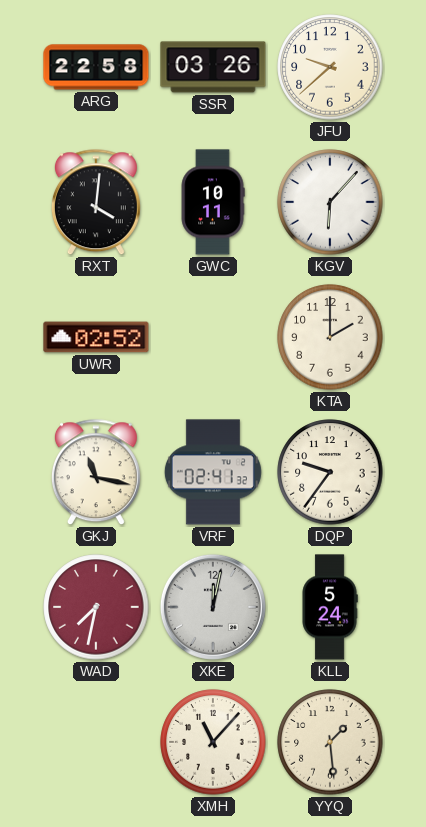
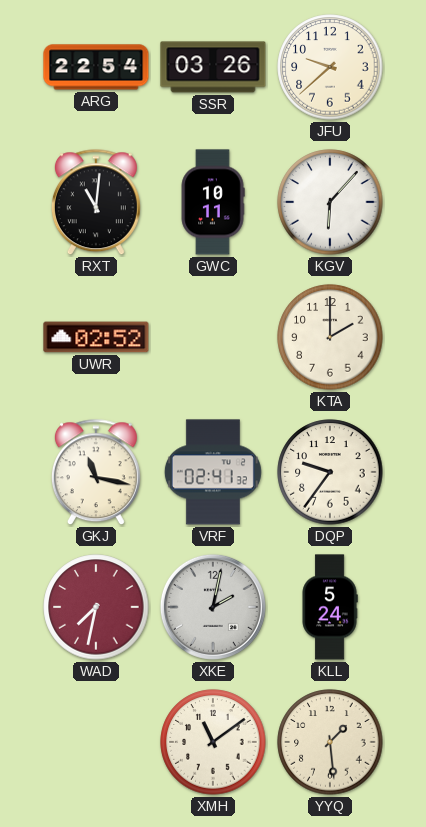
ARG: 22:58 -> 22:54
RXT: 4:01 -> 11:01
XKE: 12:02 -> 2:02
XMH: 11:07 -> 11:09
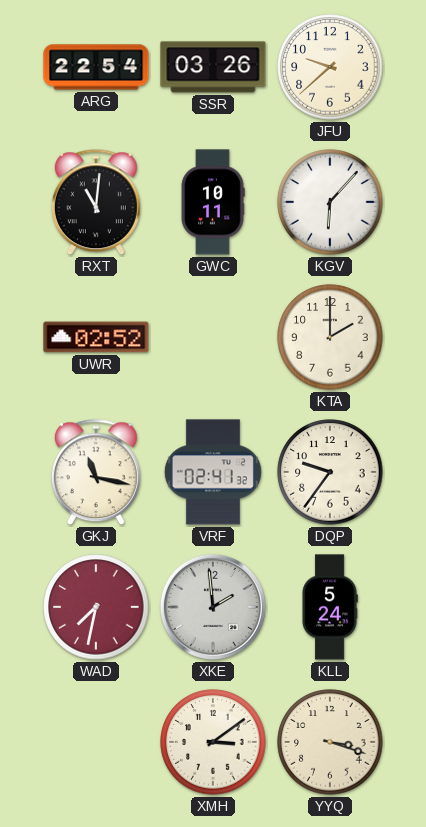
XKE: 2:02 -> 1:59
XMH: 11:09 -> 3:09
YYQ: 1:29 -> 3:18
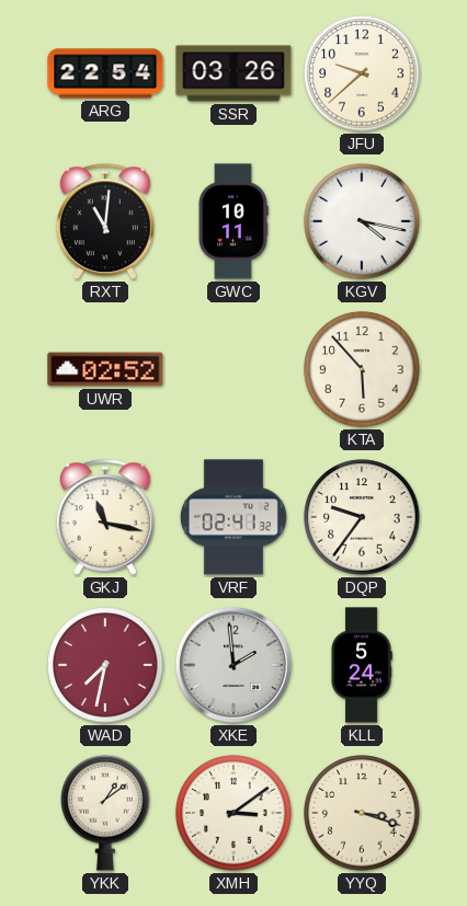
KGV: 6:07 -> 4:17
KTA: 2:00 -> 5:53
YKK: none -> 1:09
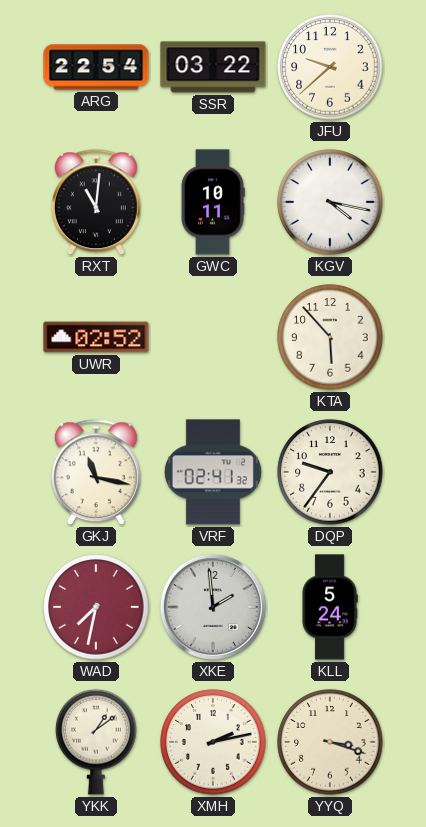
SSR: 03:26 -> 03:22
XMH: 3:09 -> 2:13
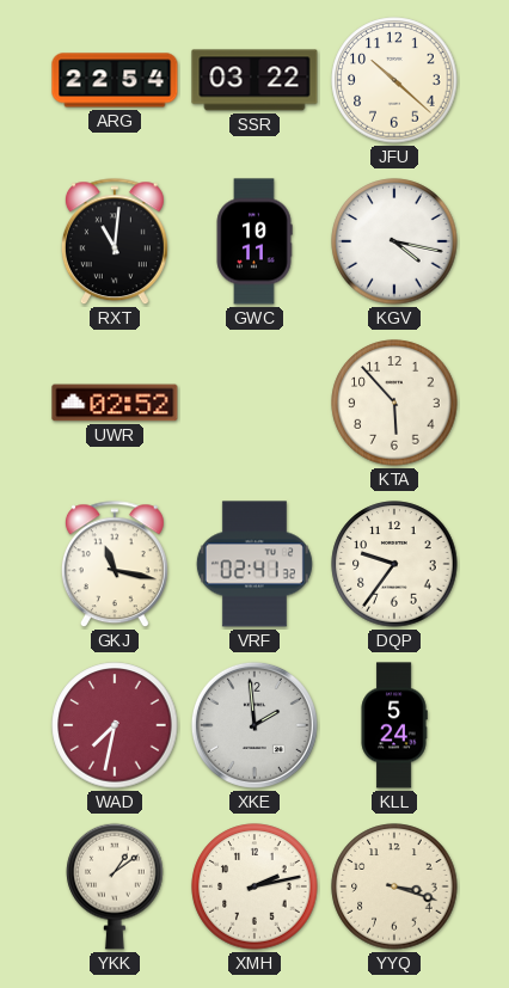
JFU: 9:38 -> 10:22
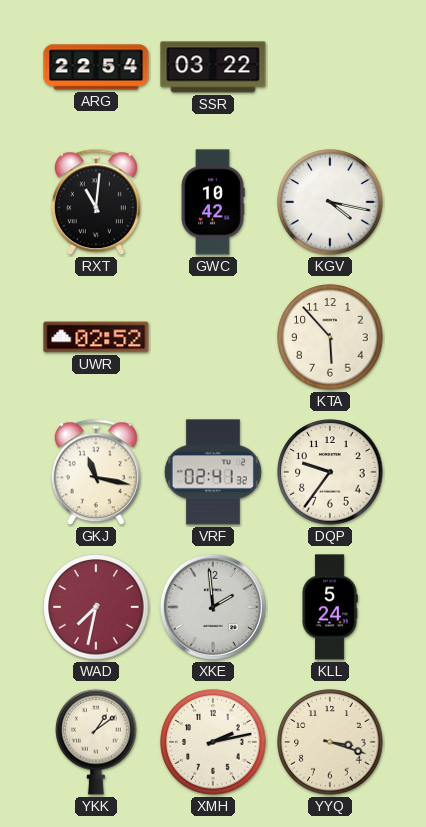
JFU: 10:22 -> none
GWC: 10:11 -> 10:42
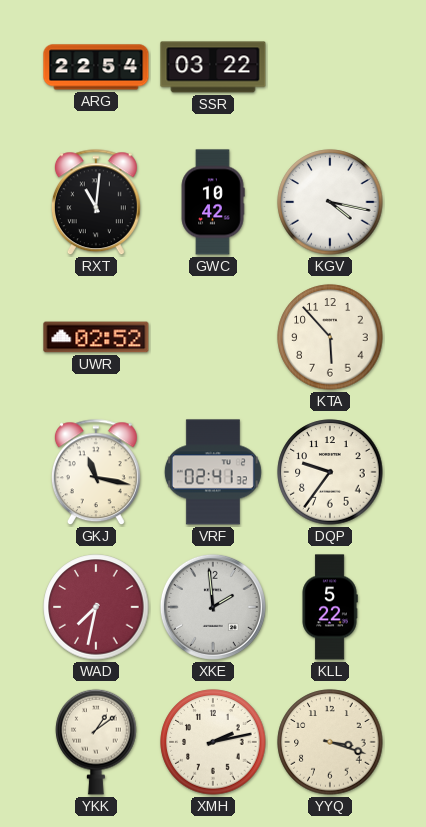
KLL: 5:24 -> 5:22
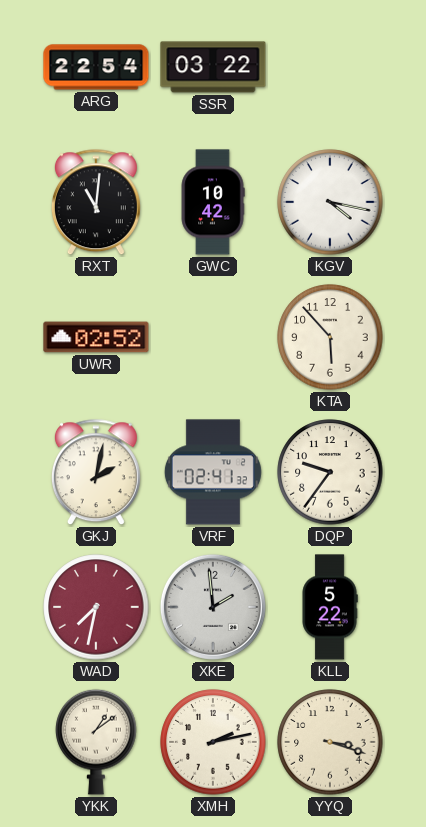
GKJ: 11:17 -> 2:02
